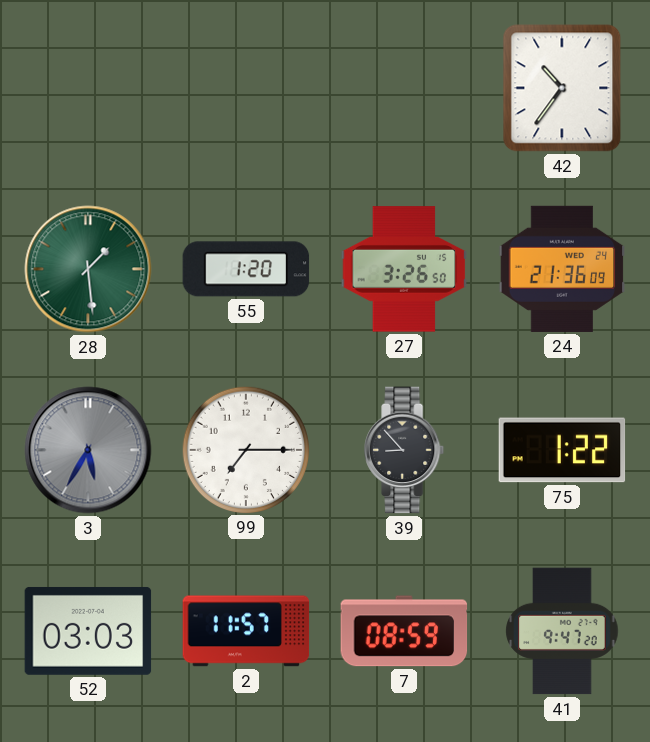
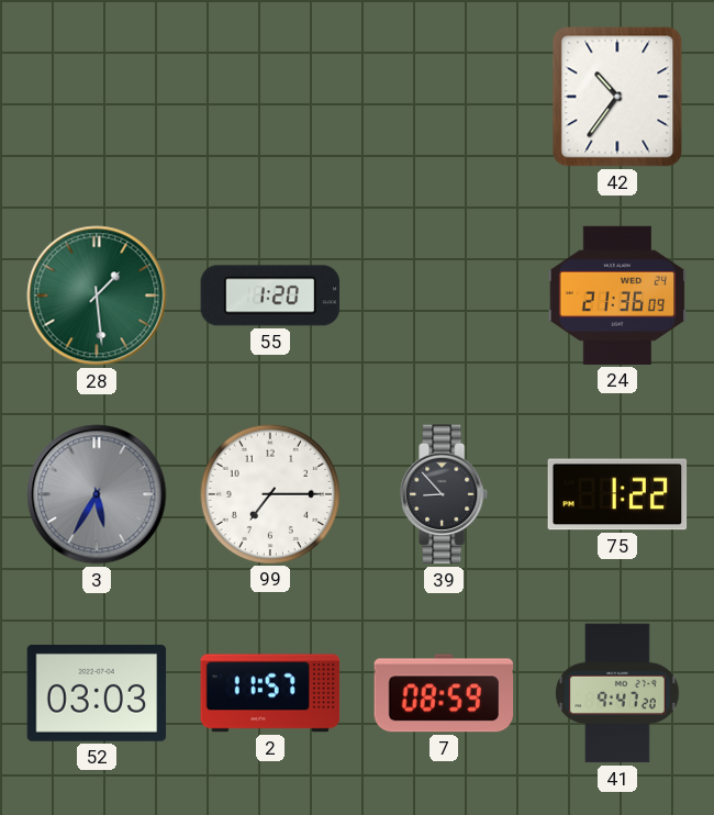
27: 3:26 -> none
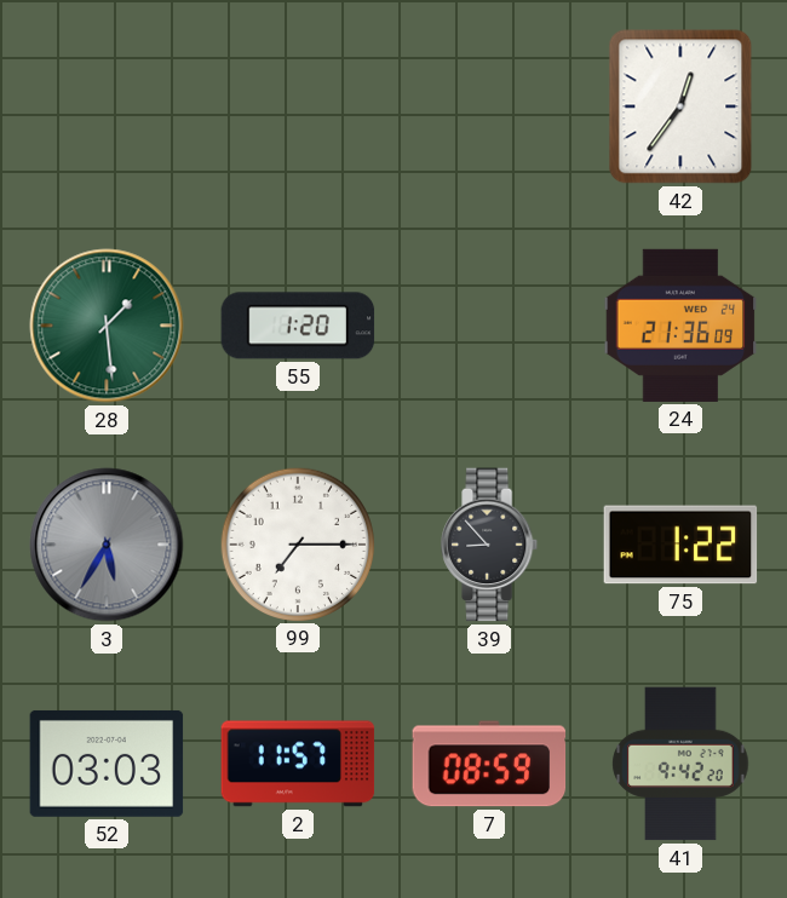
42: 10:36 -> 12:36
41: 9:47 -> 9:42
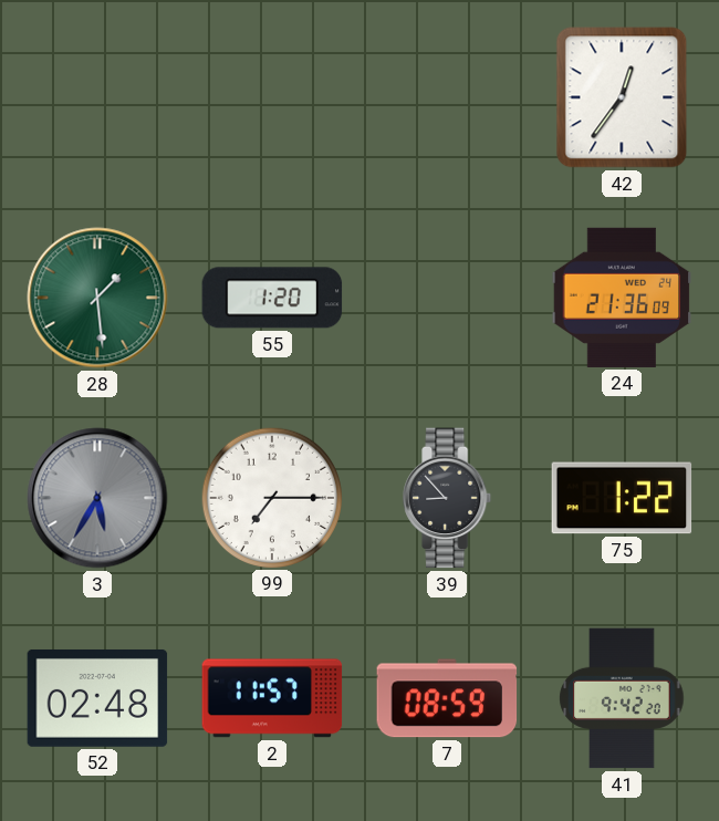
52: 03:03 -> 02:48
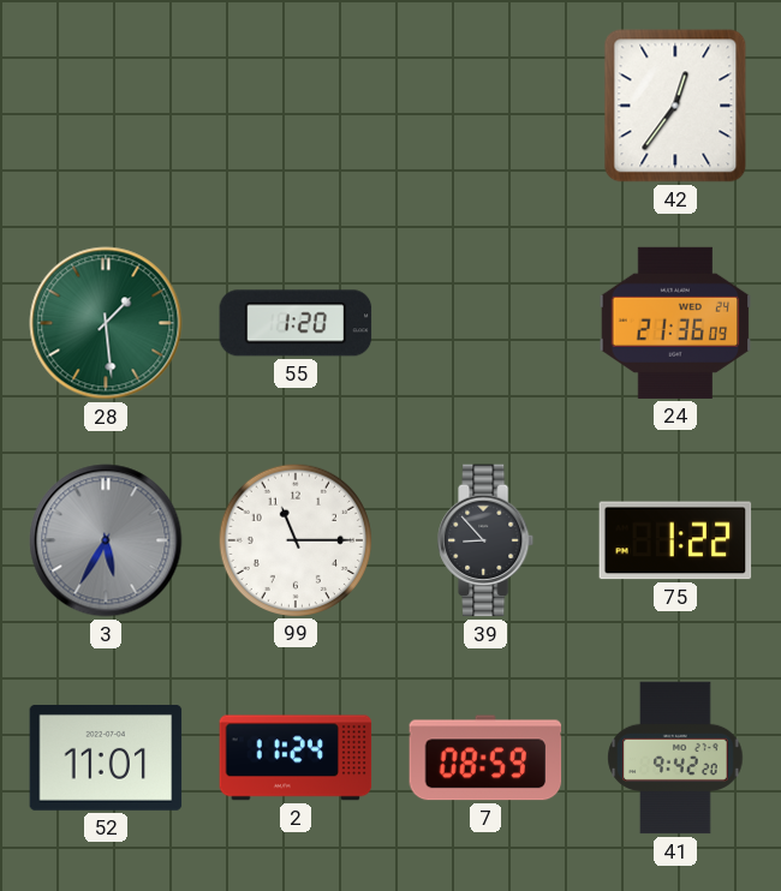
99: 7:15 -> 11:15
52: 02:48 -> 11:01
2: 11:57 -> 11:24
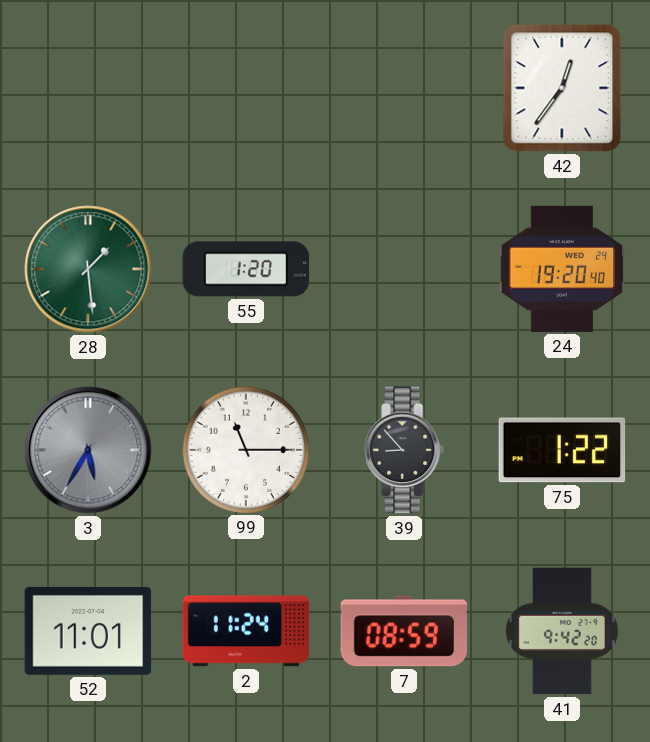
24: 21:36 -> 19:20
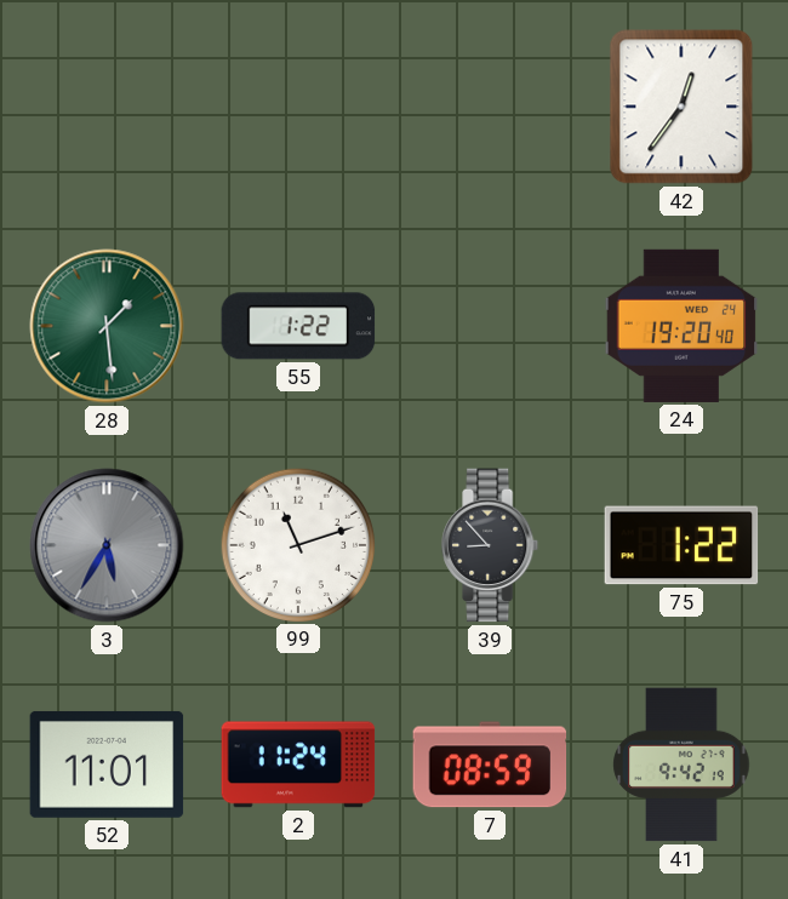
55: 1:20 -> 1:22
99: 11:15 -> 11:12
41: 9:42:20 -> 9:42:19
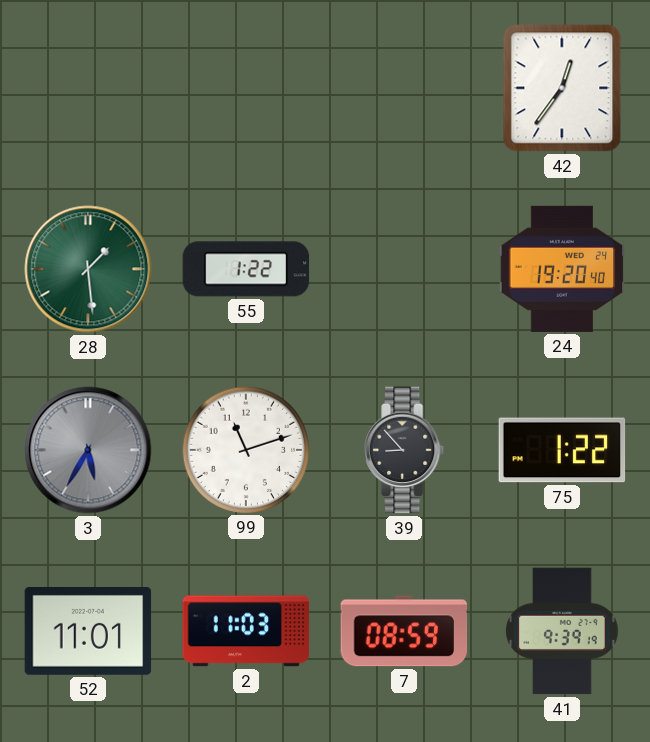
2: 11:24 -> 11:03
41: 9:42 -> 9:39
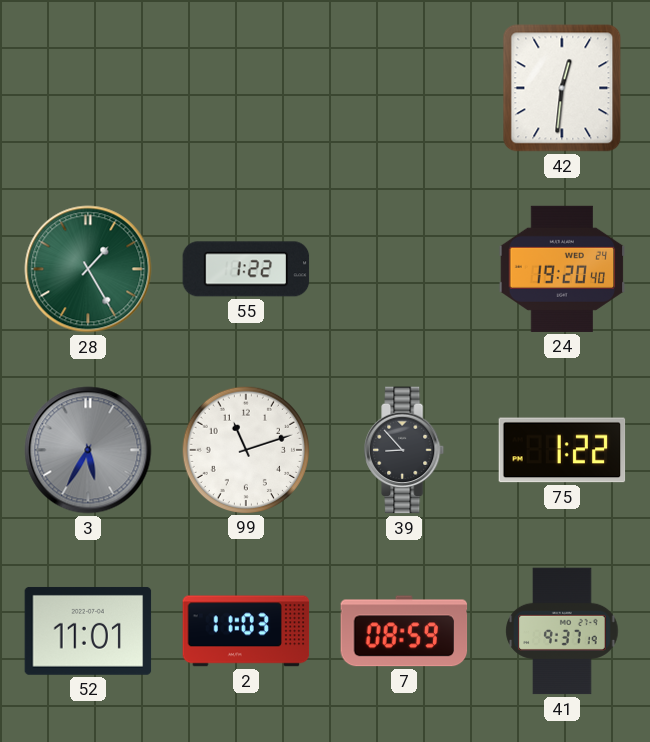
42: 12:36 -> 12:31
28: 1:29 -> 1:25
41: 9:39 -> 9:37
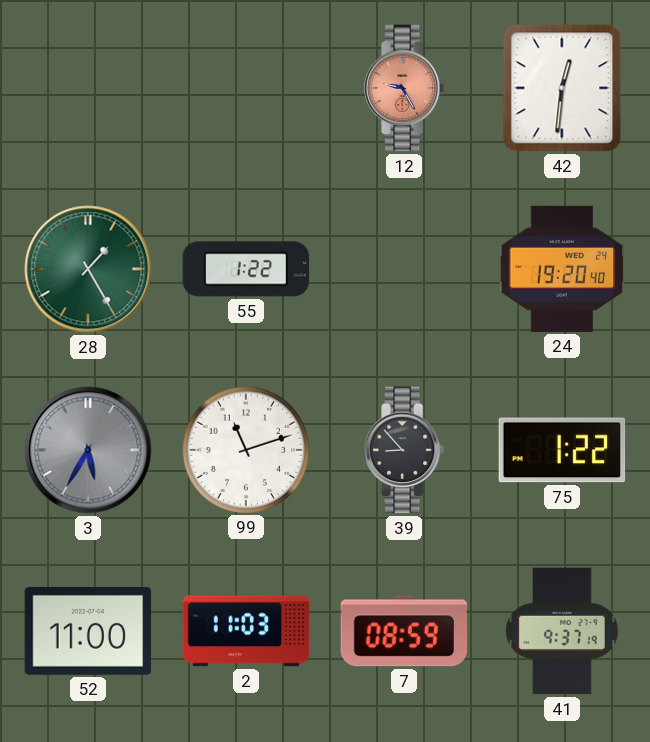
12: none -> 9:25
52: 11:01 -> 11:00
